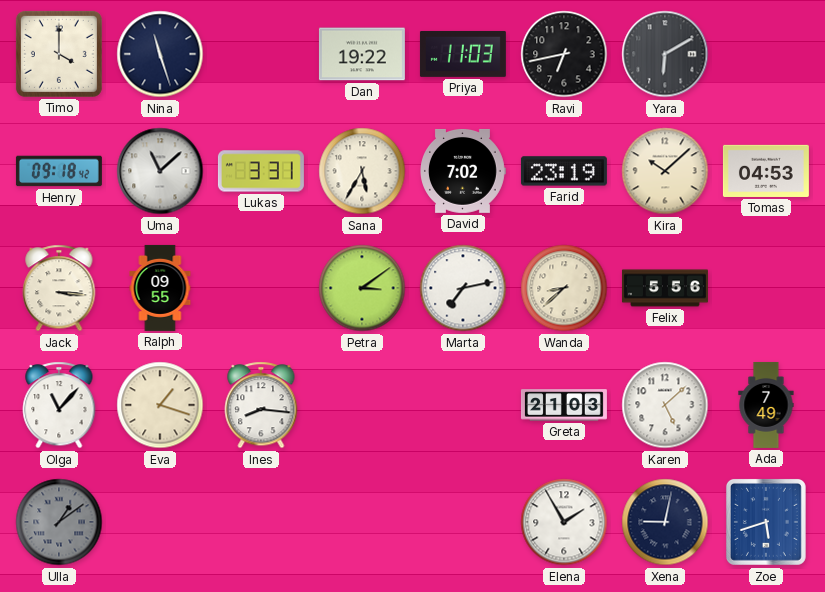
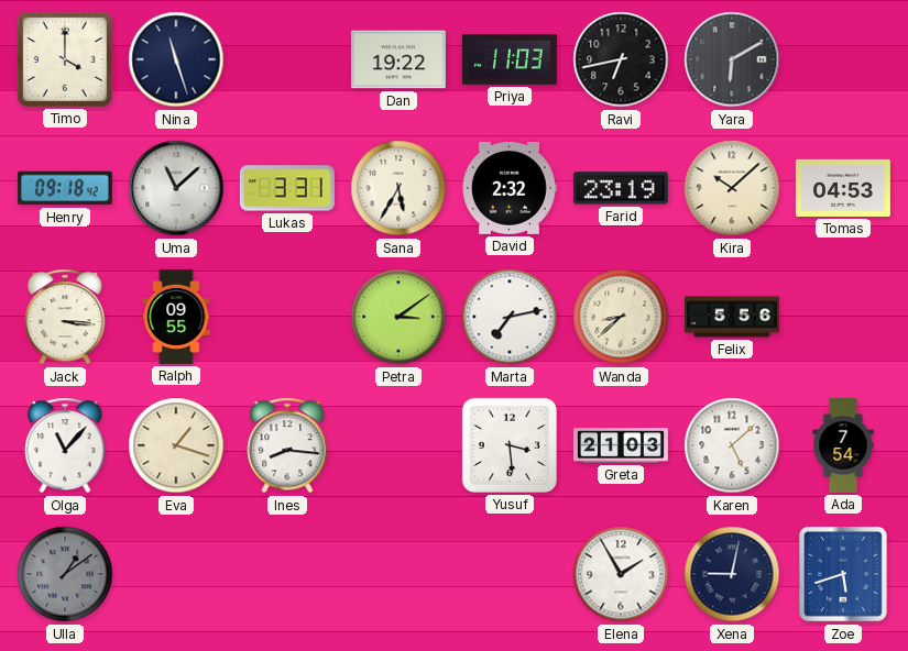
David: 7:02 -> 2:32
Yusuf: none -> 3:29
Ada: 7:49 -> 7:54
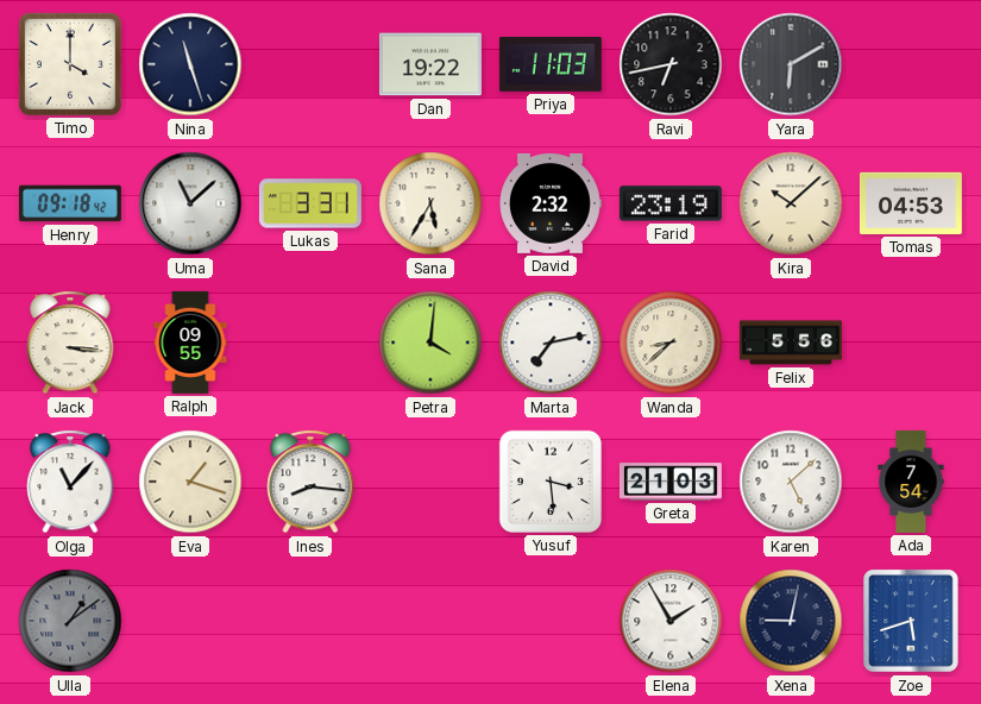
Petra: 3:09 -> 4:01
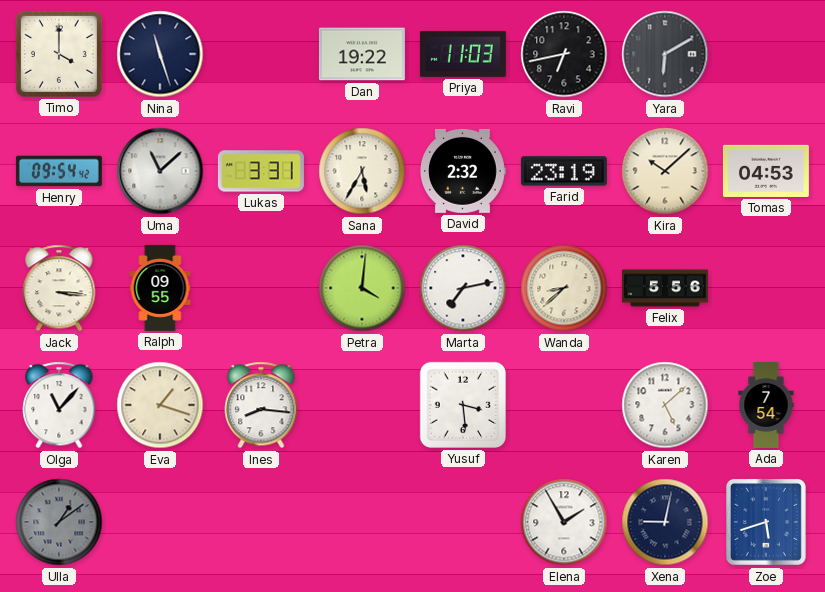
Henry: 09:18 -> 09:54
Greta: 21:03 -> none
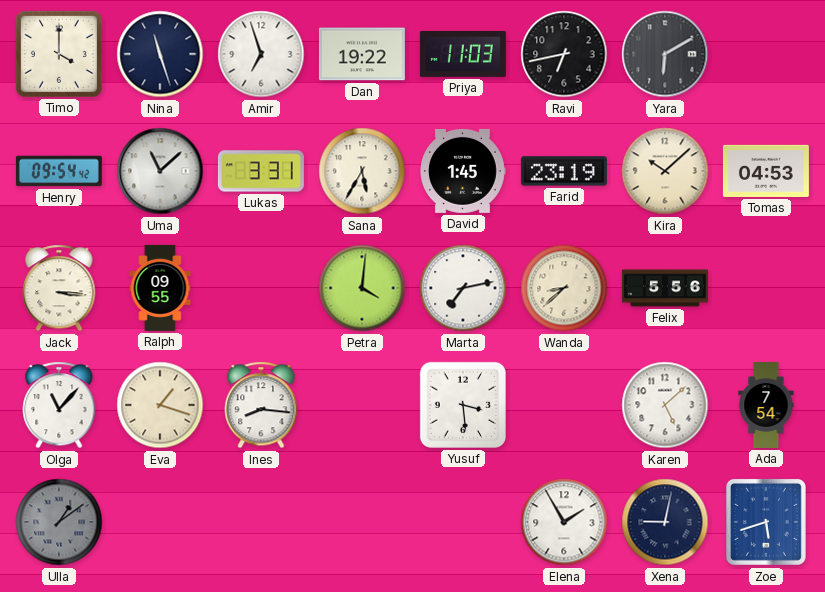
Amir: none -> 6:57
David: 2:32 -> 1:45
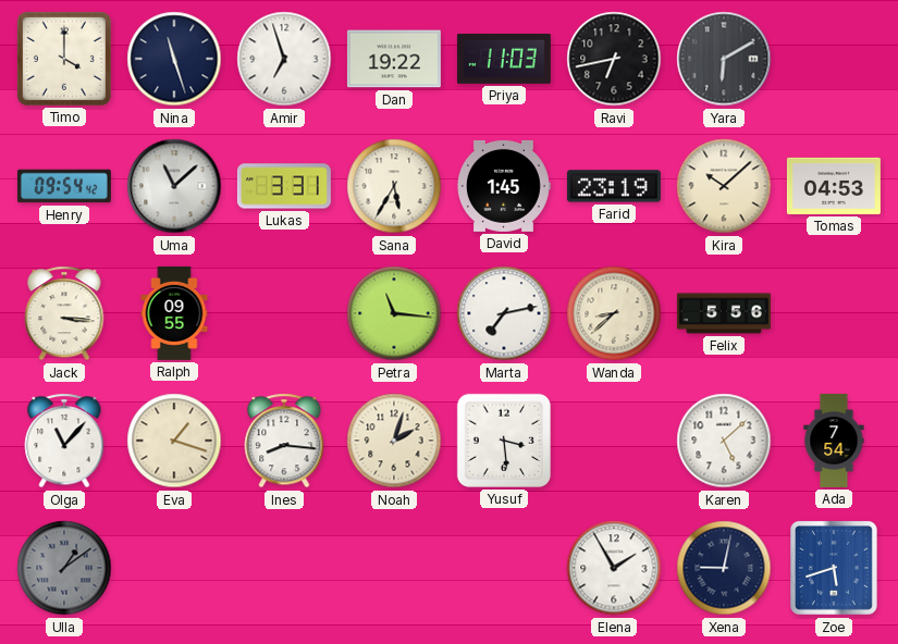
Petra: 4:01 -> 11:16
Noah: none -> 2:03
